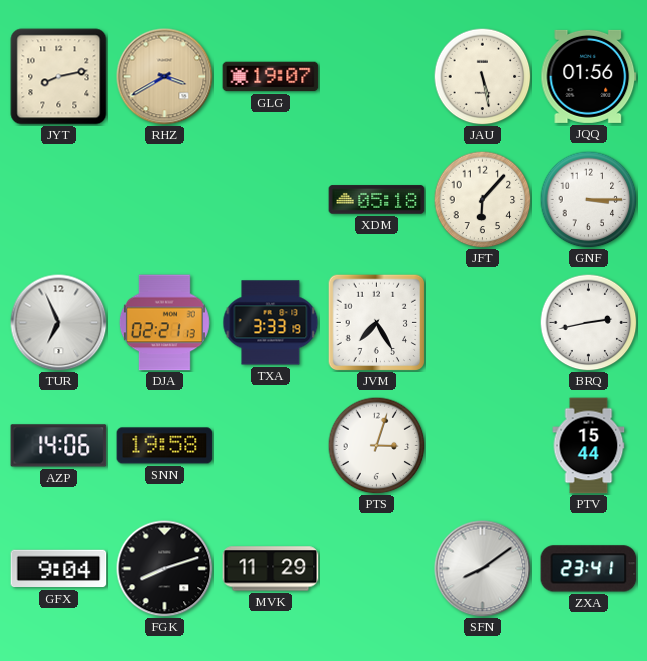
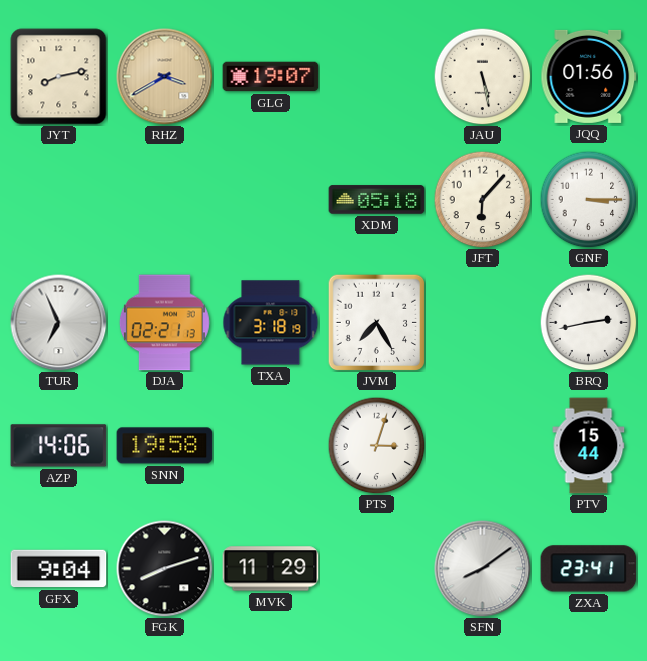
TXA: 3:33 -> 3:18
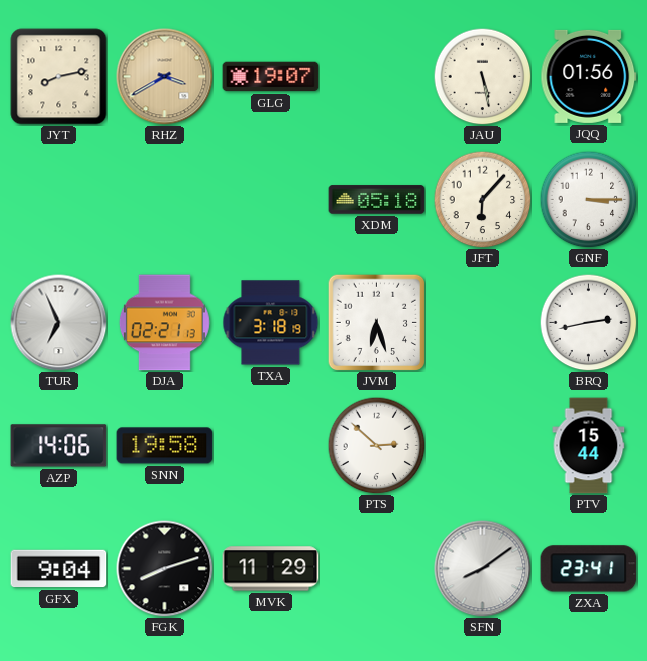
JVM: 7:25 -> 6:27
PTS: 3:03 -> 2:52
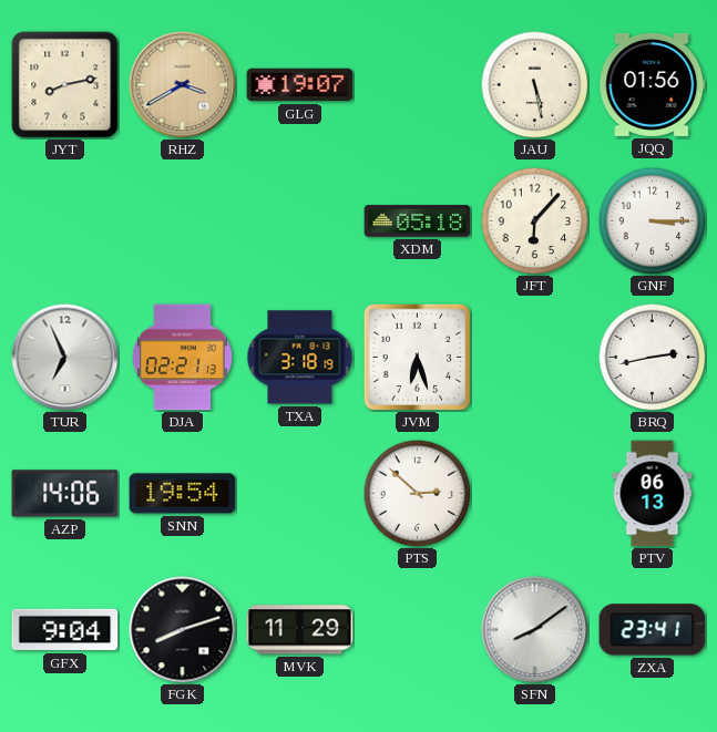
SNN: 19:58 -> 19:54
PTV: 15:44 -> 06:13
